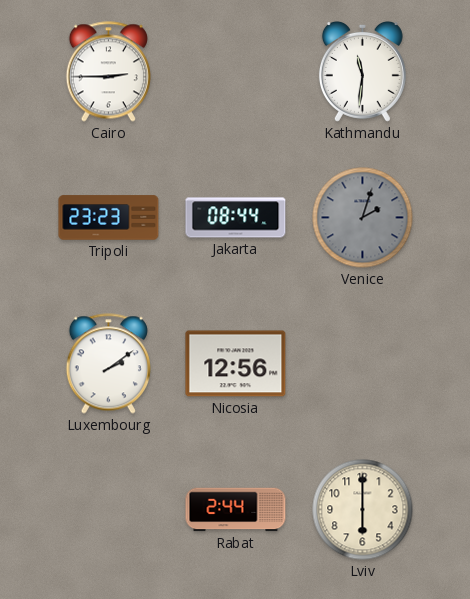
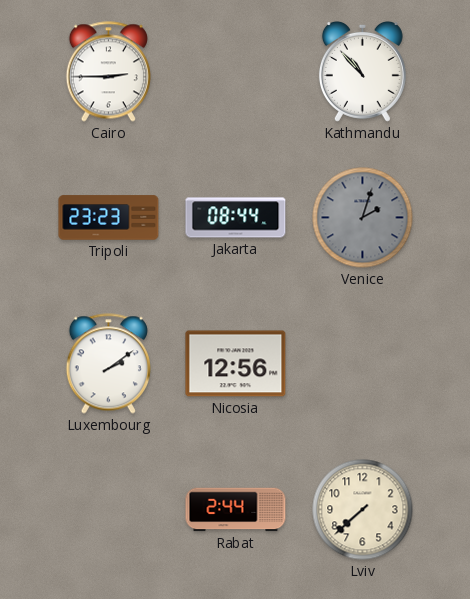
Kathmandu: 11:31 -> 10:53
Lviv: 6:00 -> 7:38
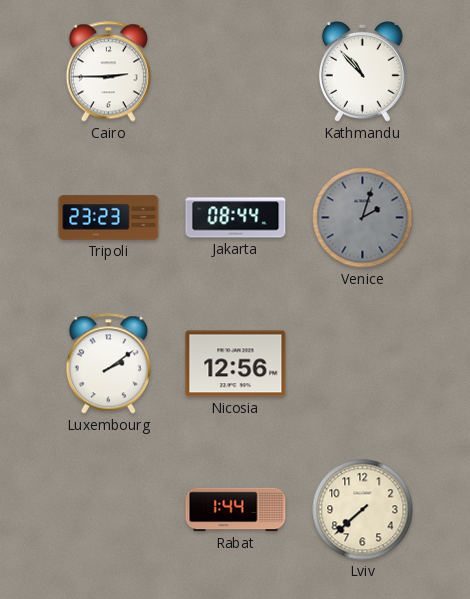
Rabat: 2:44 -> 1:44
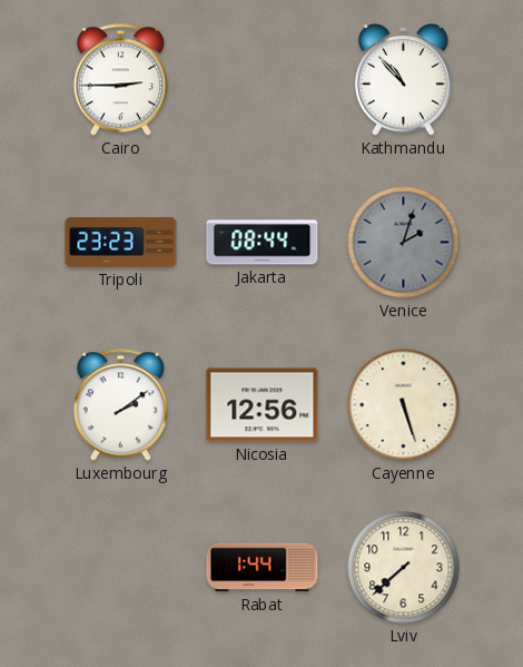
Cayenne: none -> 5:27
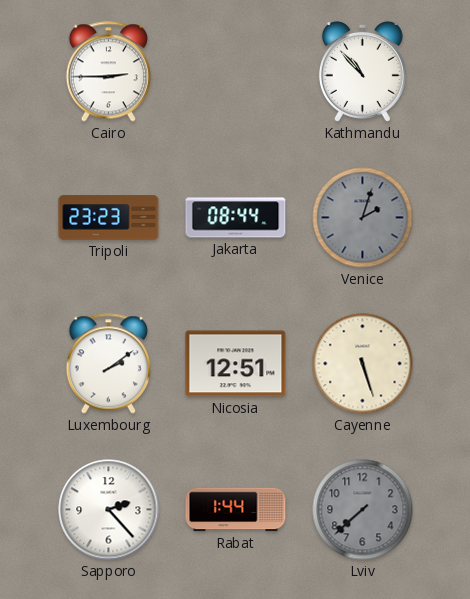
Nicosia: 12:56 -> 12:51
Sapporo: none -> 2:23
Lviv dial: cream -> grey
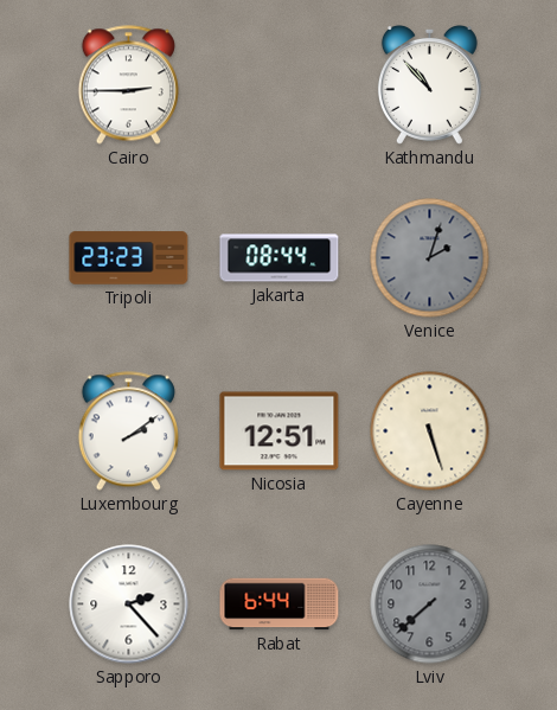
Rabat: 1:44 -> 6:44
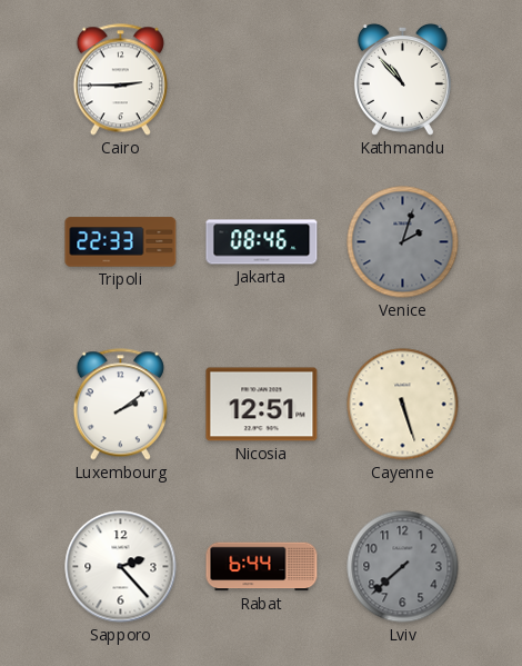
Tripoli: 23:23 -> 22:33
Jakarta: 08:44 -> 08:46
